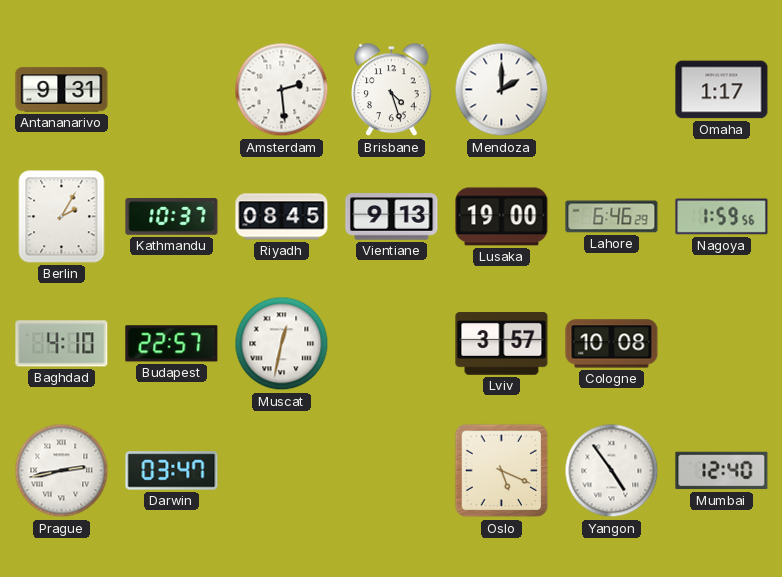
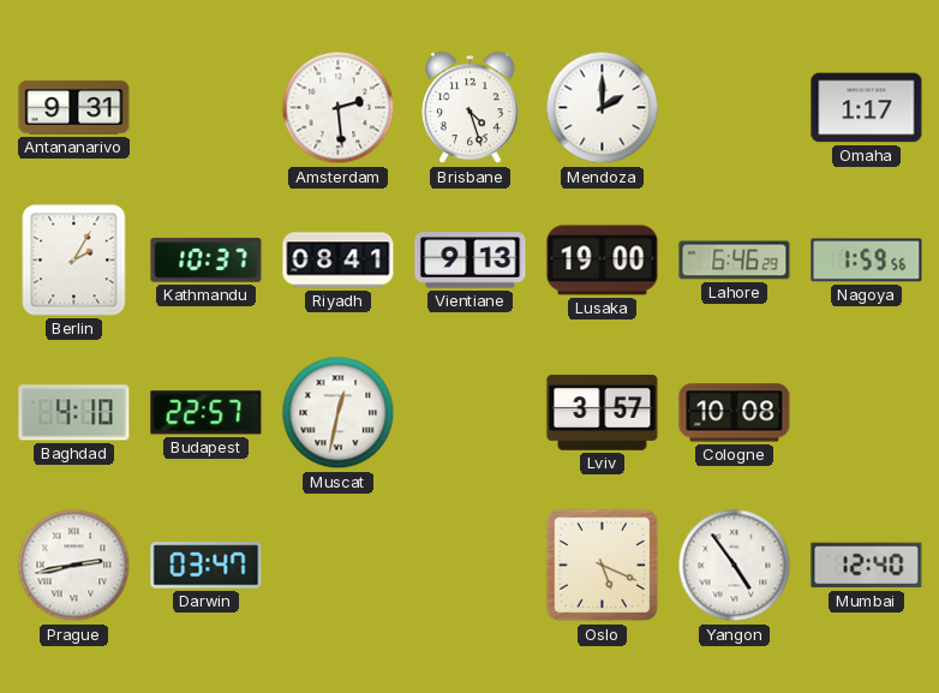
Riyadh: 08:45 -> 08:41
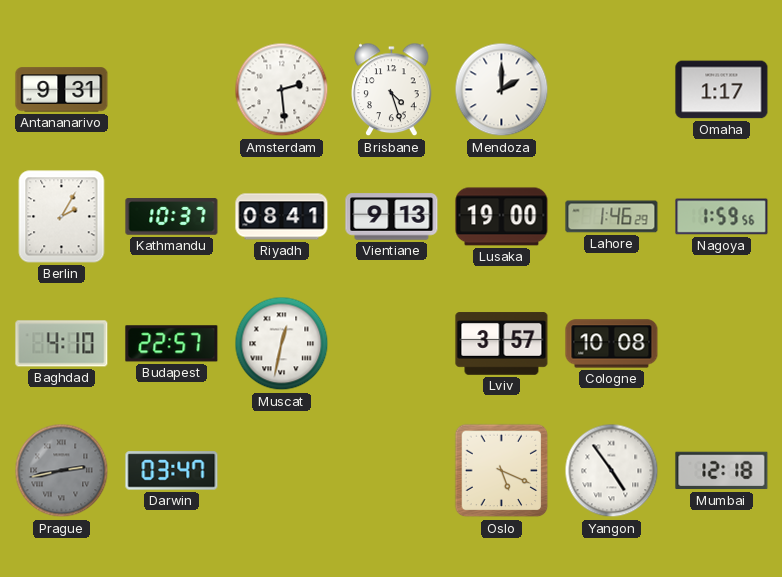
Lahore: 6:46 -> 1:46
Prague dial: white -> grey
Mumbai: 12:40 -> 12:18
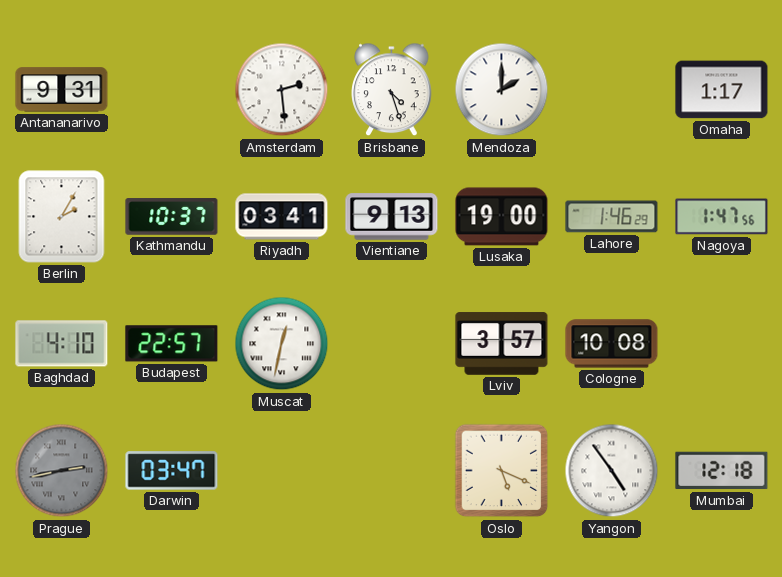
Riyadh: 08:41 -> 03:41
Nagoya: 1:59 -> 1:47
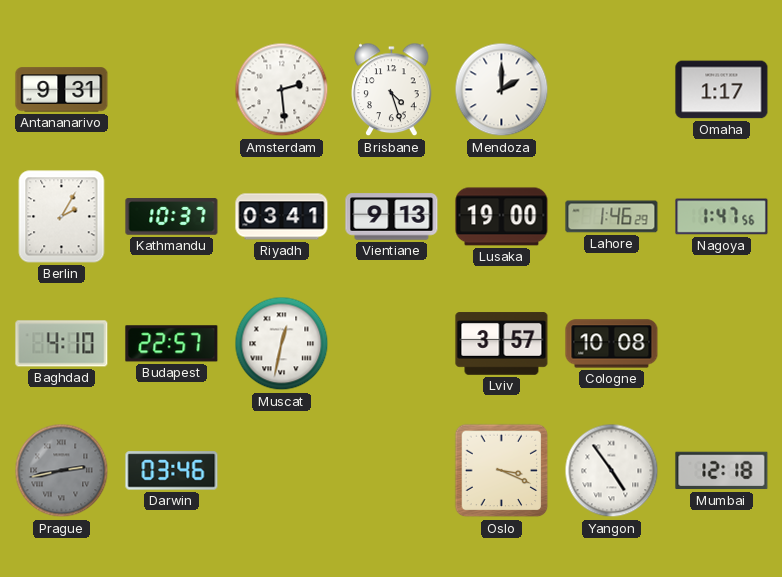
Darwin: 03:47 -> 03:46
Oslo: 5:19 -> 3:19
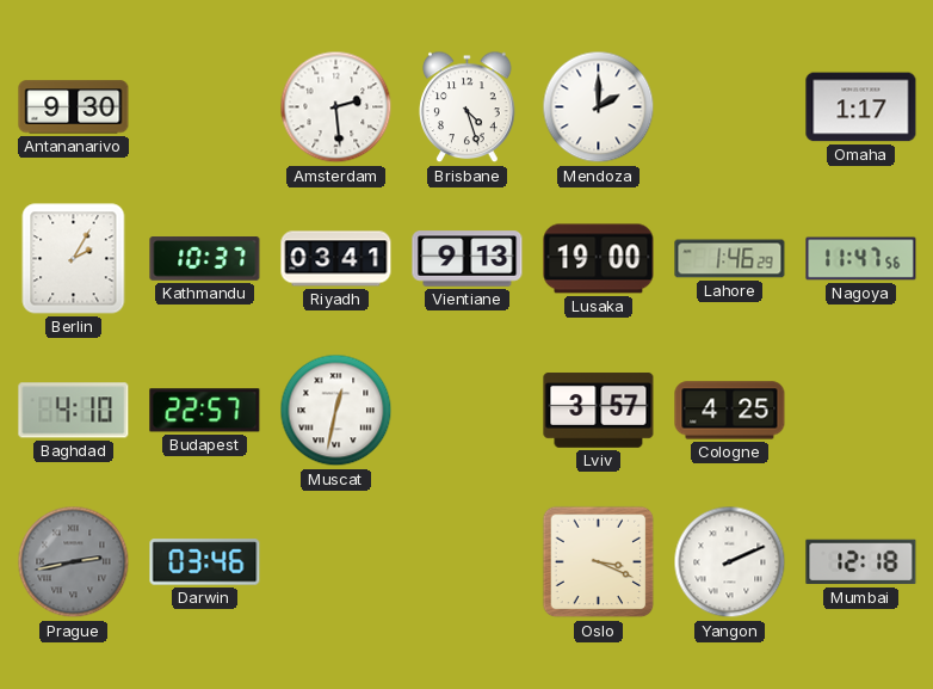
Antananarivo: 9:31 -> 9:30
Nagoya: 1:47 -> 11:47
Cologne: 10:08 -> 4:25
Yangon: 4:54 -> 2:11
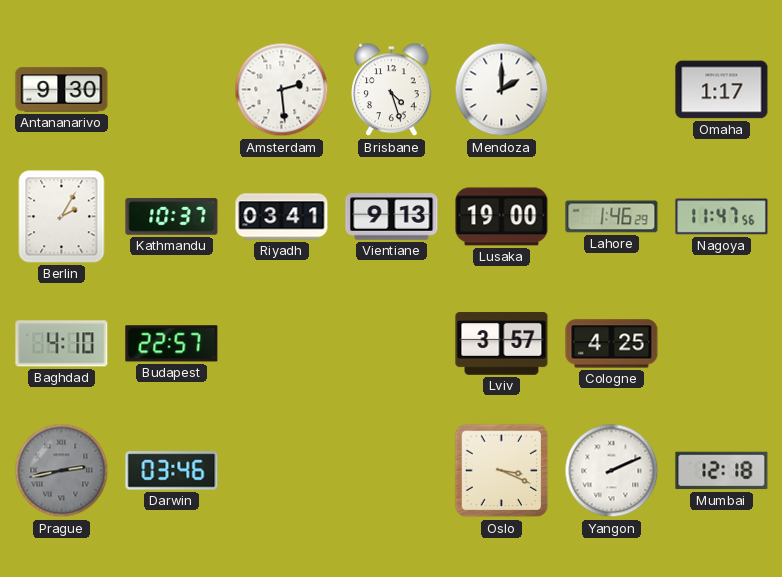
Muscat: 12:32 -> none
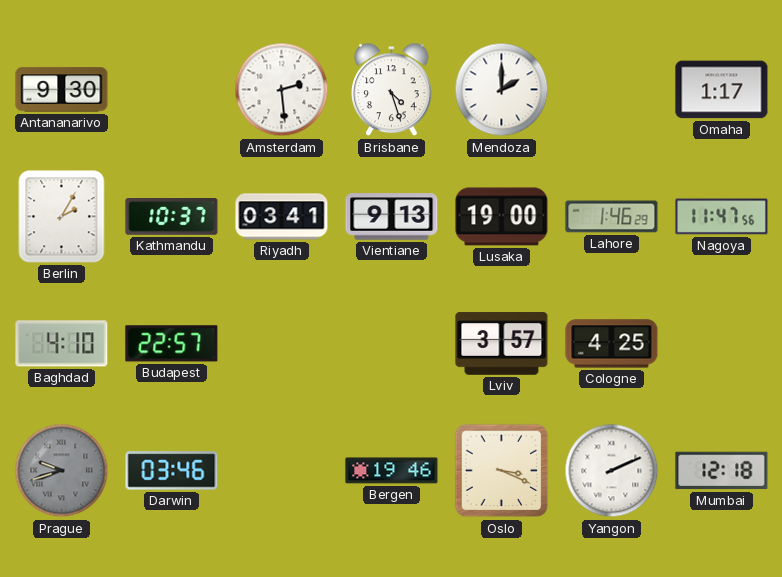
Prague: 2:43 -> 9:42
Bergen: none -> 19:46
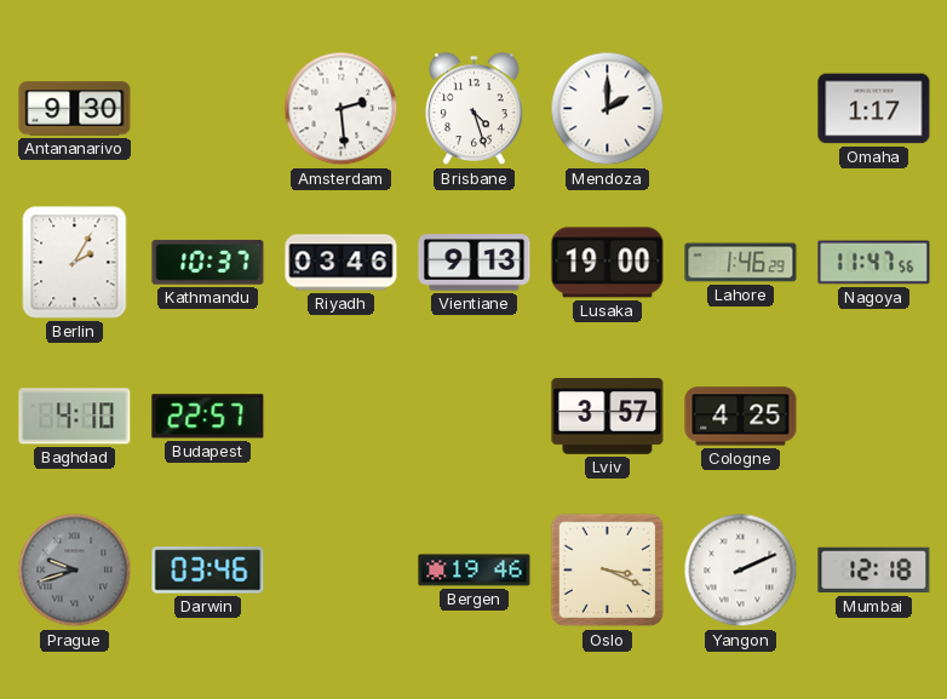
Riyadh: 03:41 -> 03:46
